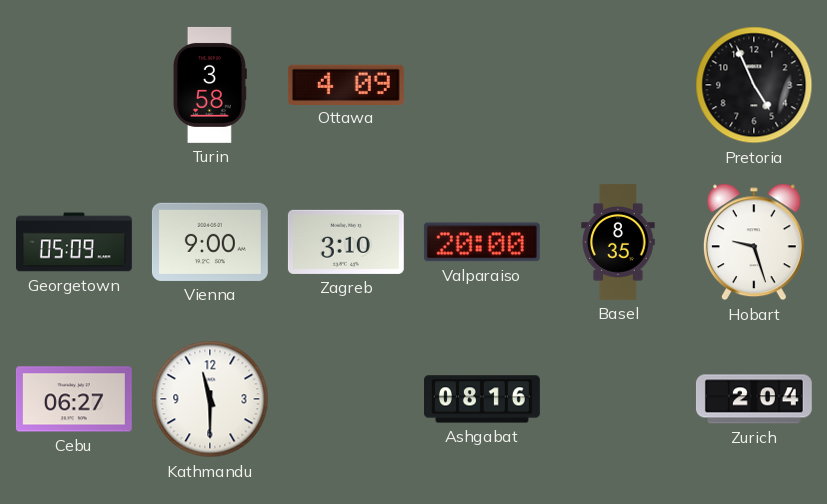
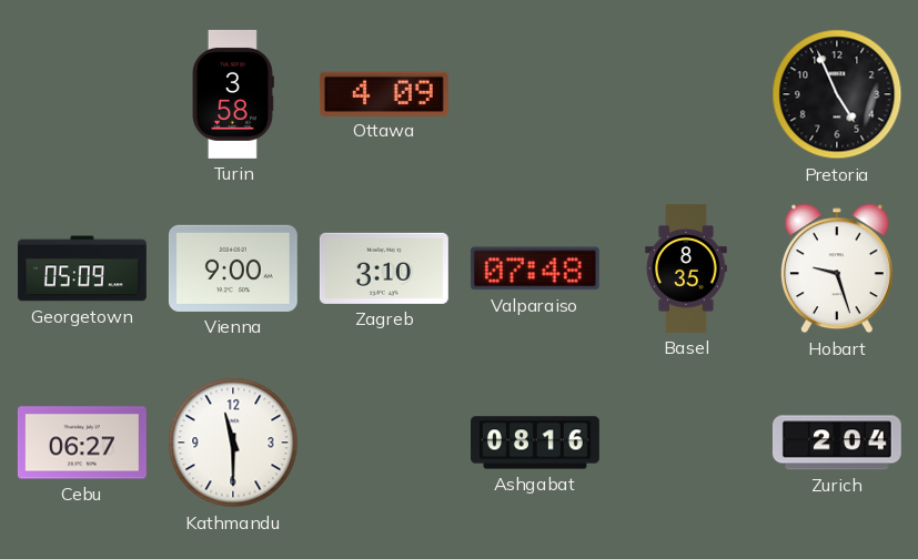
Valparaiso: 20:00 -> 07:48
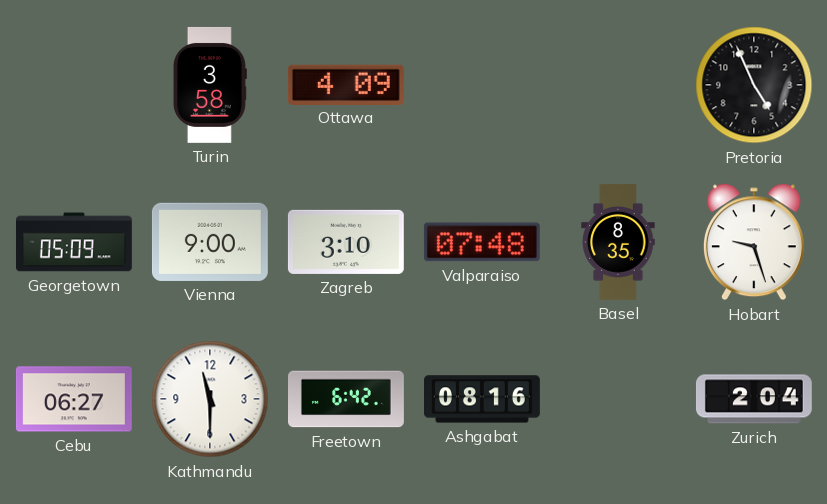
Freetown: none -> 6:42
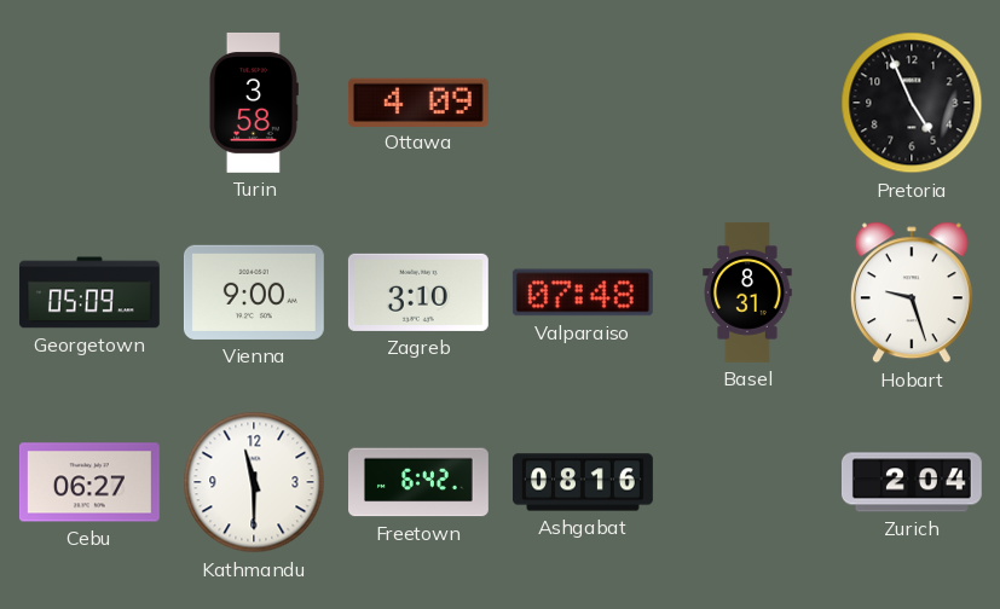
Basel: 8:35 -> 8:31
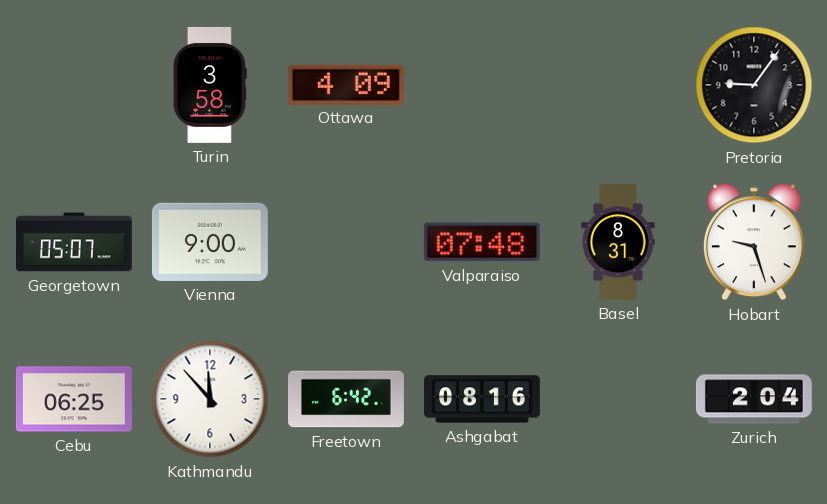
Pretoria: 4:56 -> 9:06
Georgetown: 05:09 -> 05:07
Zagreb: 3:10 -> none
Cebu: 06:27 -> 06:25
Kathmandu: 11:30 -> 11:53
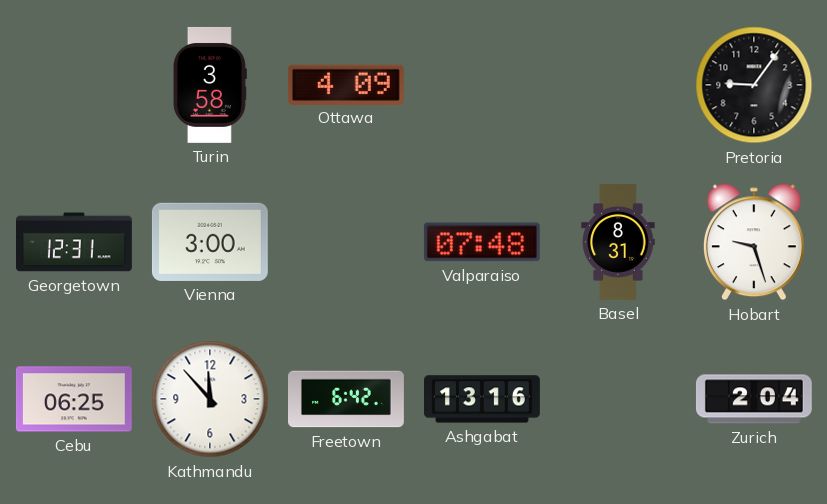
Georgetown: 05:07 -> 12:31
Vienna: 9:00 -> 3:00
Ashgabat: 08:16 -> 13:16
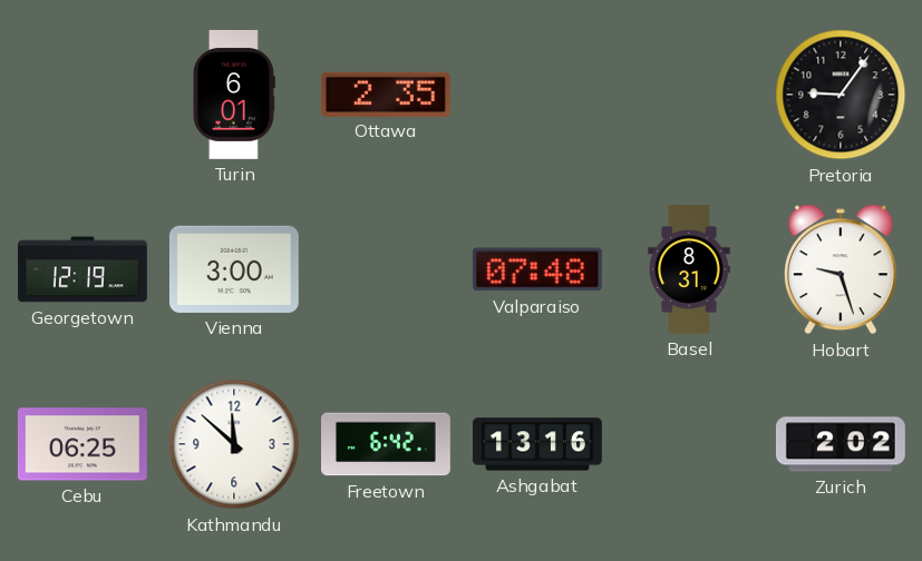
Turin: 3:58 -> 6:01
Ottawa: 4:09 -> 2:35
Georgetown: 12:31 -> 12:19
Kathmandu: 11:53 -> 11:52
Zurich: 2:04 -> 2:02
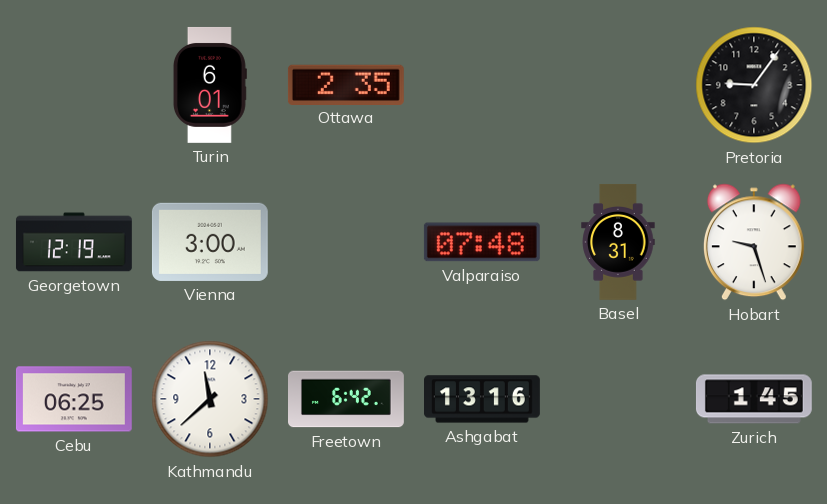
Kathmandu: 11:52 -> 11:38
Zurich: 2:02 -> 1:45
